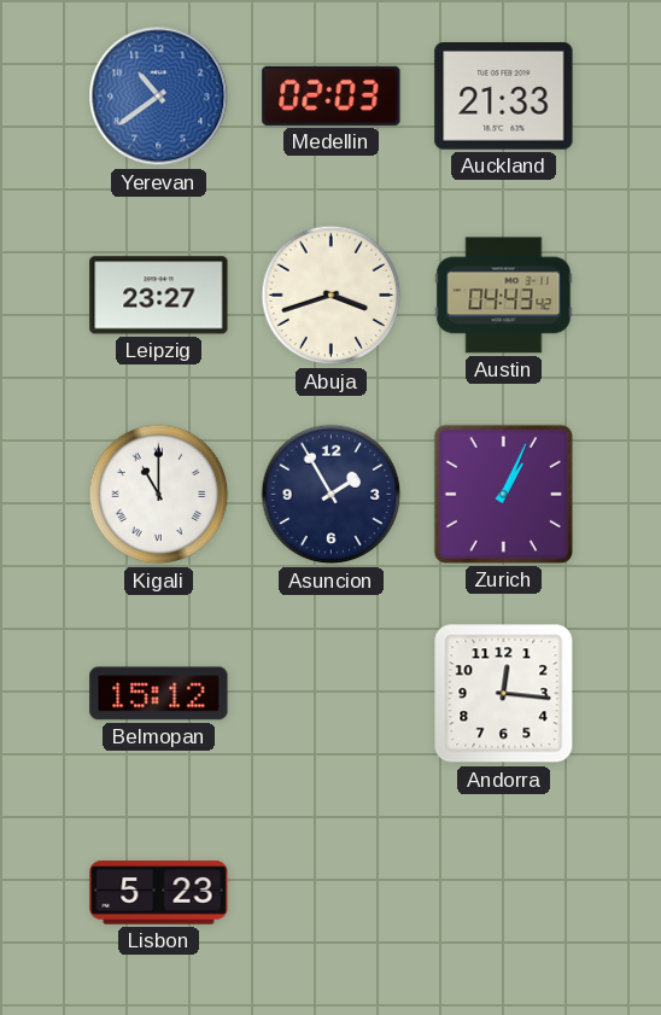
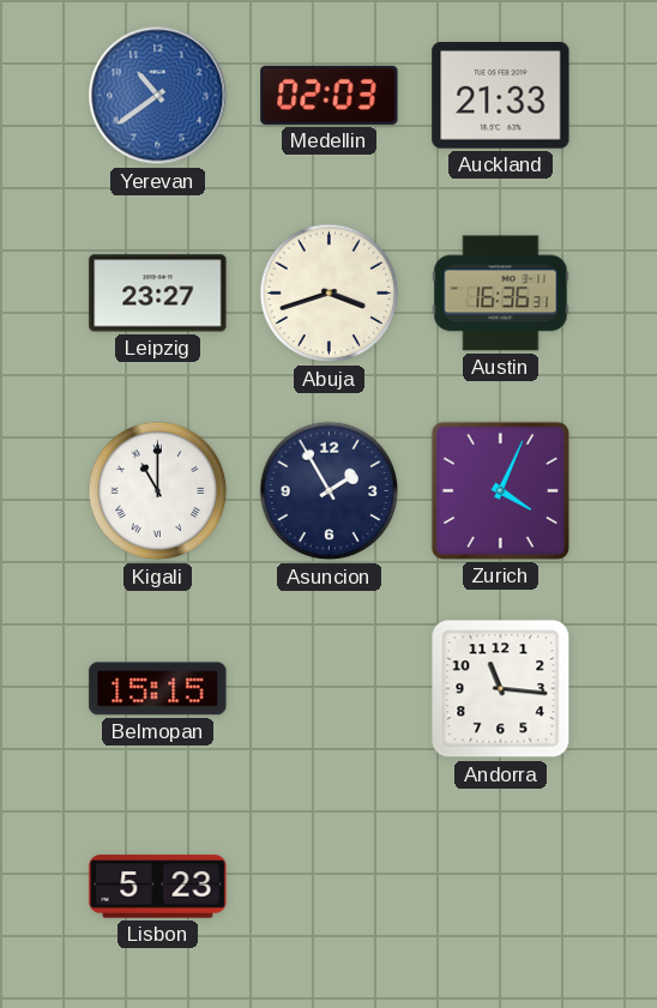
Austin: 04:43 -> 16:36
Zurich: 1:04 -> 4:04
Belmopan: 15:12 -> 15:15
Andorra: 12:16 -> 11:16
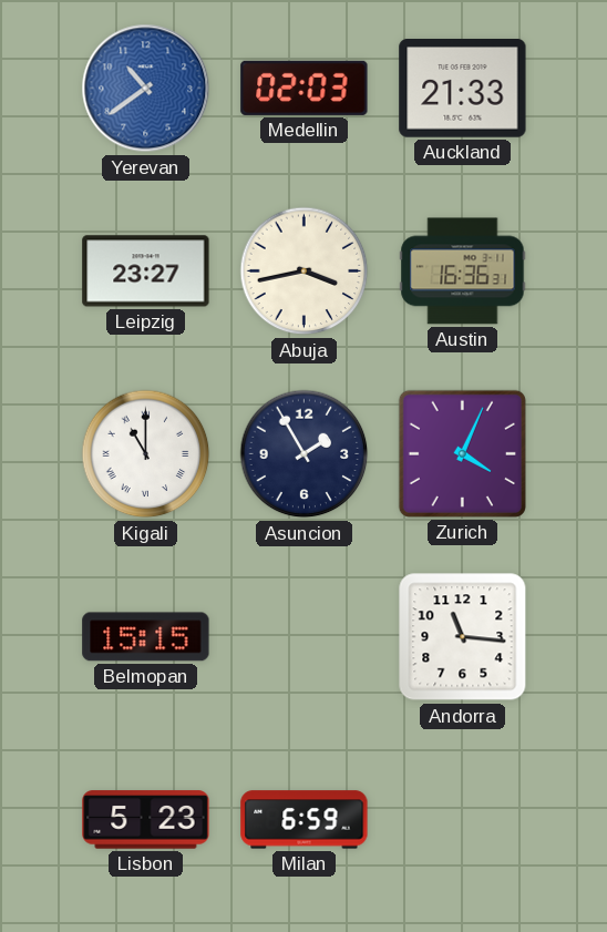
Abuja: 3:42 -> 3:43
Milan: none -> 6:59
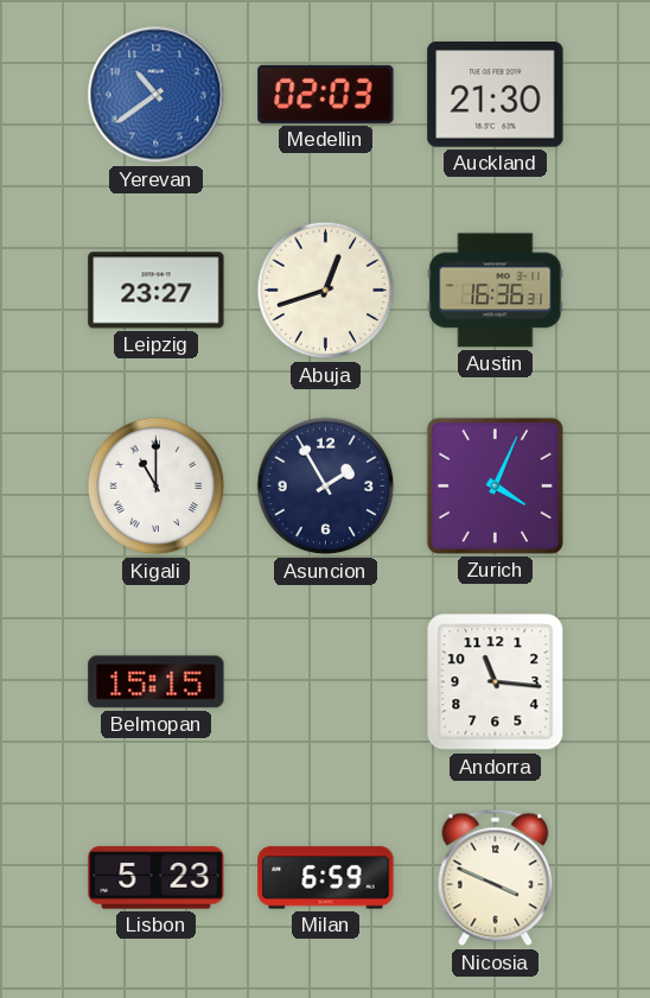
Auckland: 21:33 -> 21:30
Abuja: 3:43 -> 12:42
Nicosia: none -> 3:49
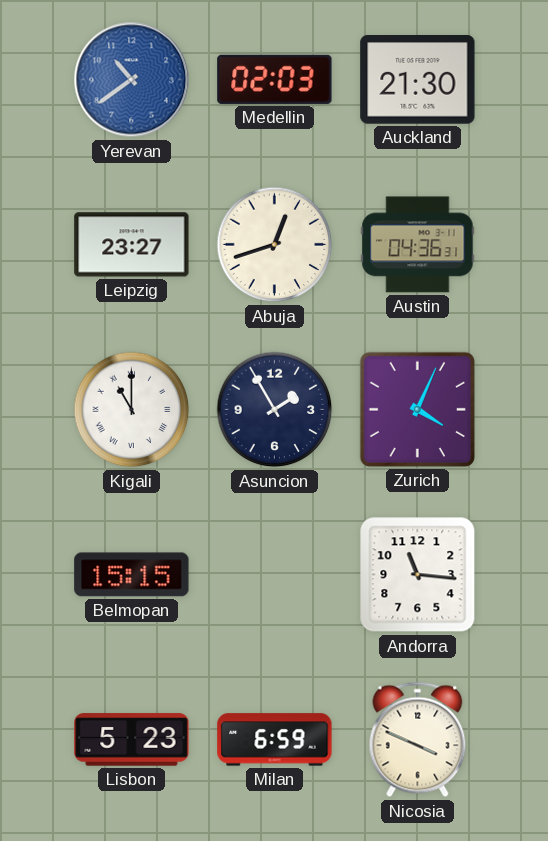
Austin: 16:36 -> 04:36
